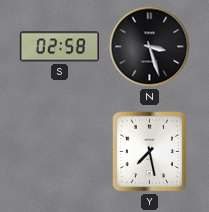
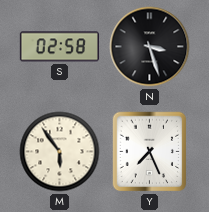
M: none -> 5:54
Y: 7:28 -> 7:26
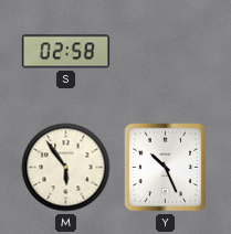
N: 3:27 -> none
Y: 7:26 -> 10:26
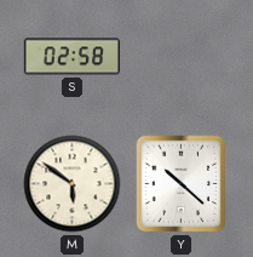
M: 5:54 -> 5:51
Y: 10:26 -> 10:22
